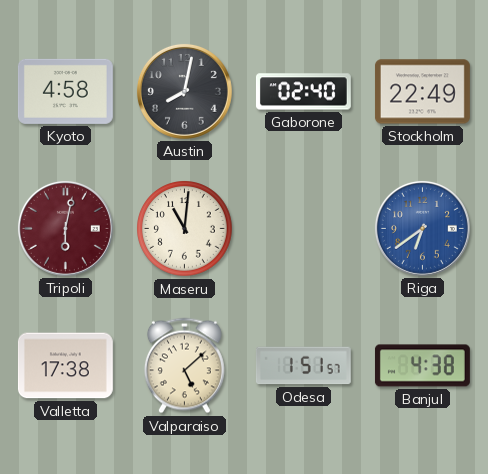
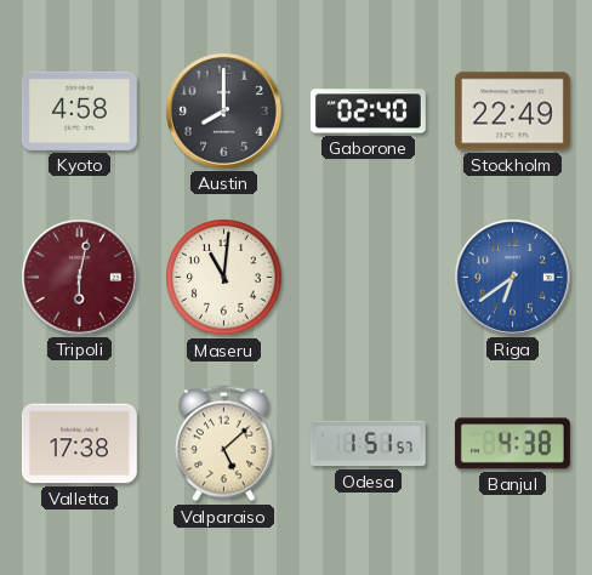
Austin: 8:02 -> 8:00
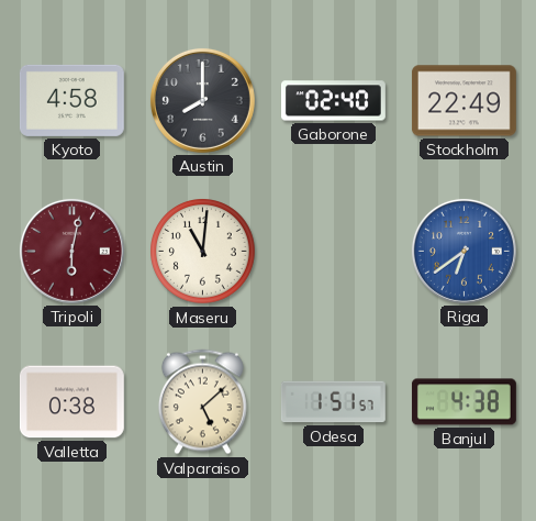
Valletta: 17:38 -> 0:38
